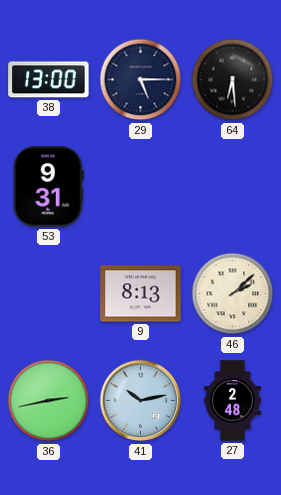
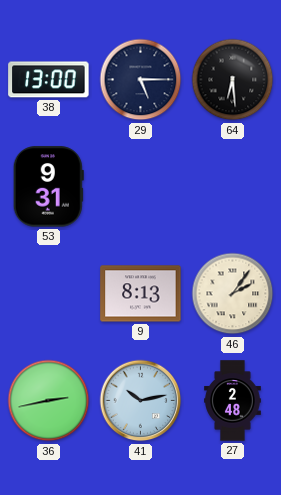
46: 2:08 -> 2:06
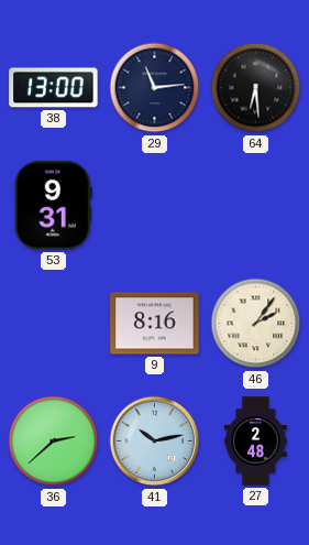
29: 5:15 -> 11:14
9: 8:13 -> 8:16
36: 2:43 -> 2:38
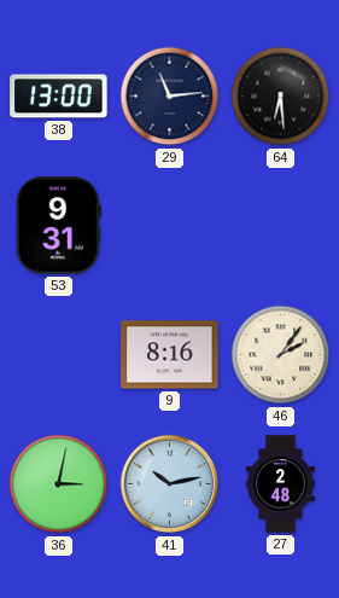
36: 2:38 -> 3:02
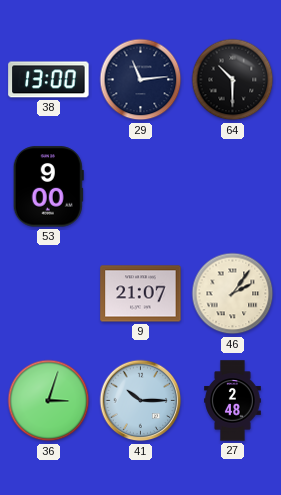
64: 6:29 -> 10:30
53: 9:31 -> 9:00
9: 8:16 -> 21:07
36: 3:02 -> 3:03
41: 10:13 -> 10:15
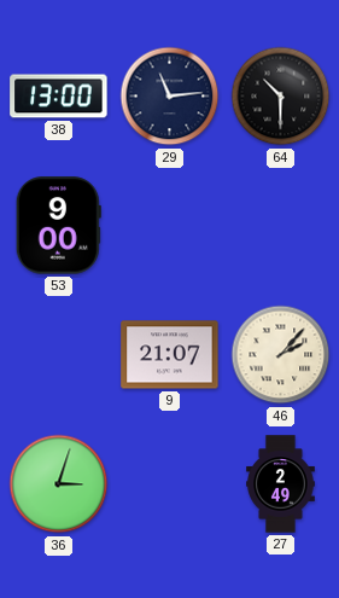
46: 2:06 -> 2:07
41: 10:15 -> none
27: 2:48 -> 2:49
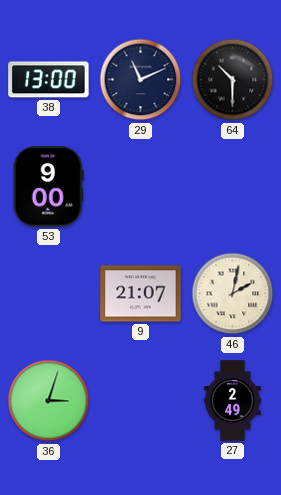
29: 11:14 -> 11:11
46: 2:07 -> 2:02
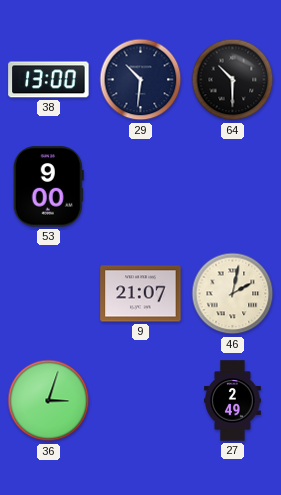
29: 11:11 -> 10:31
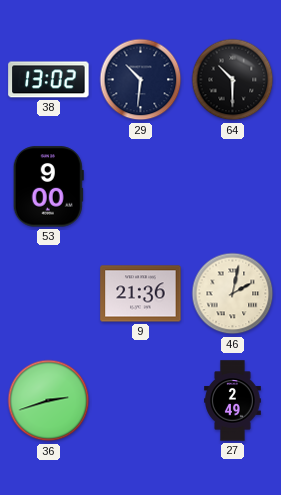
38: 13:00 -> 13:02
9: 21:07 -> 21:36
36: 3:03 -> 2:42
